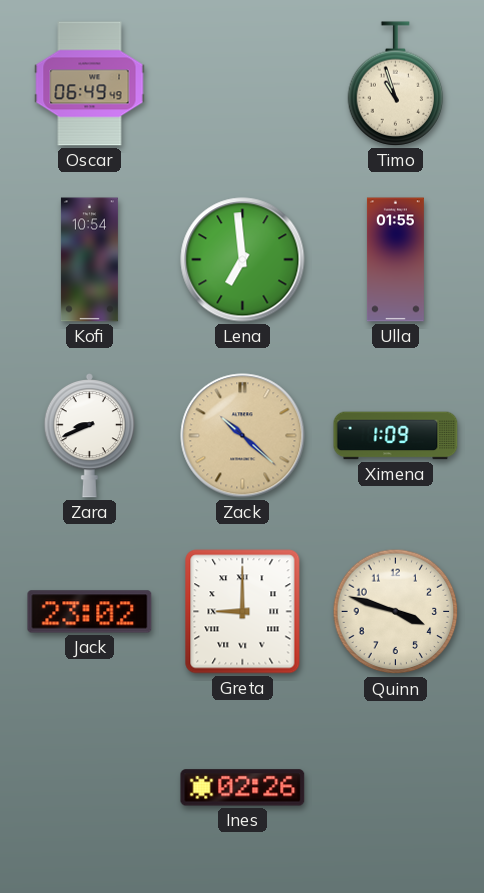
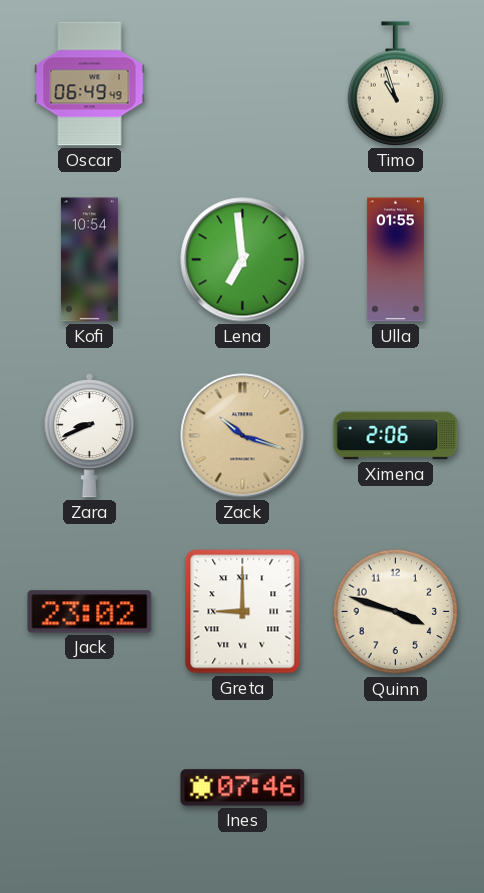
Zack: 10:22 -> 10:18
Ximena: 1:09 -> 2:06
Ines: 02:26 -> 07:46
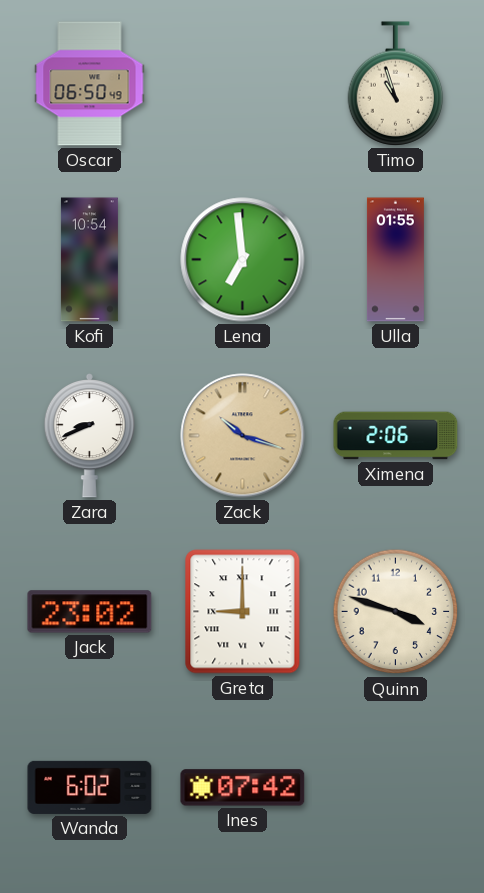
Oscar: 06:49 -> 06:50
Wanda: none -> 6:02
Ines: 07:46 -> 07:42
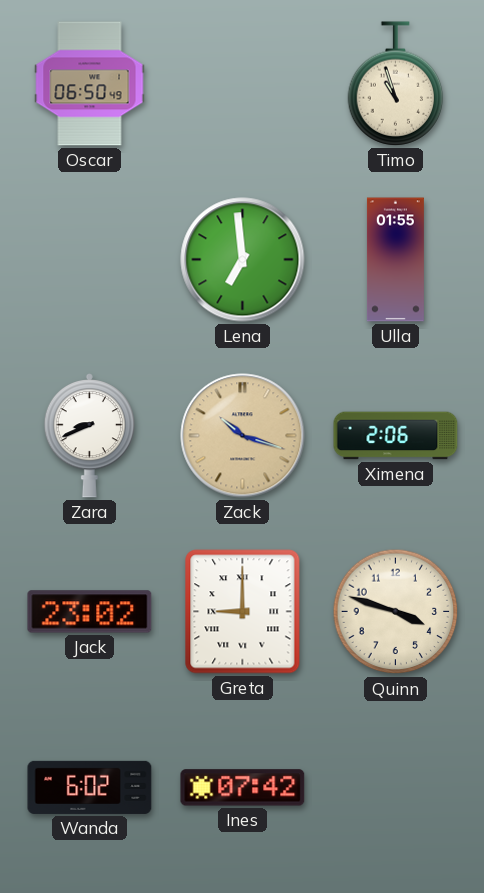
Kofi: 10:54 -> none
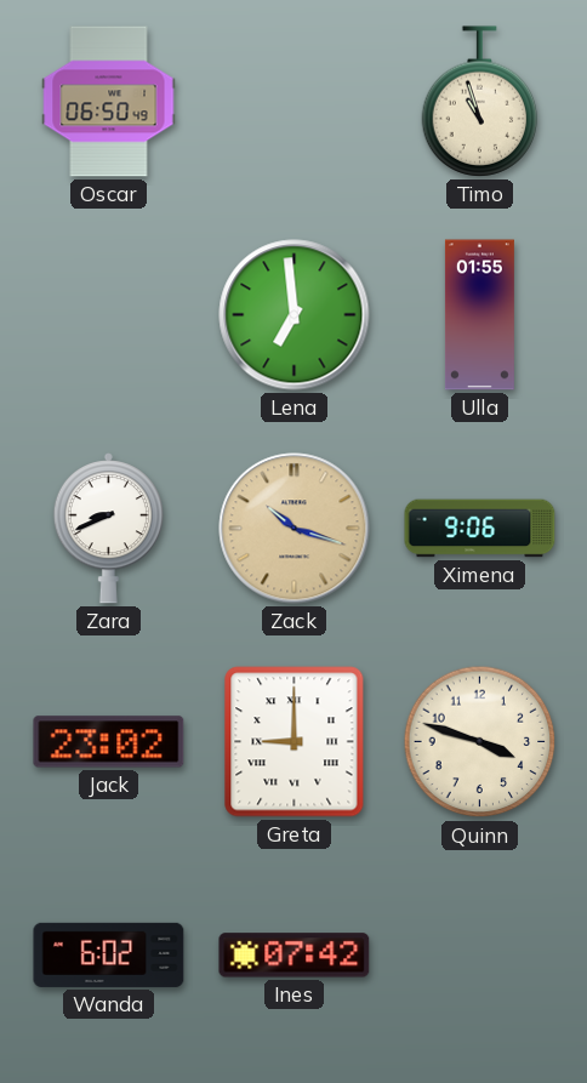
Ximena: 2:06 -> 9:06
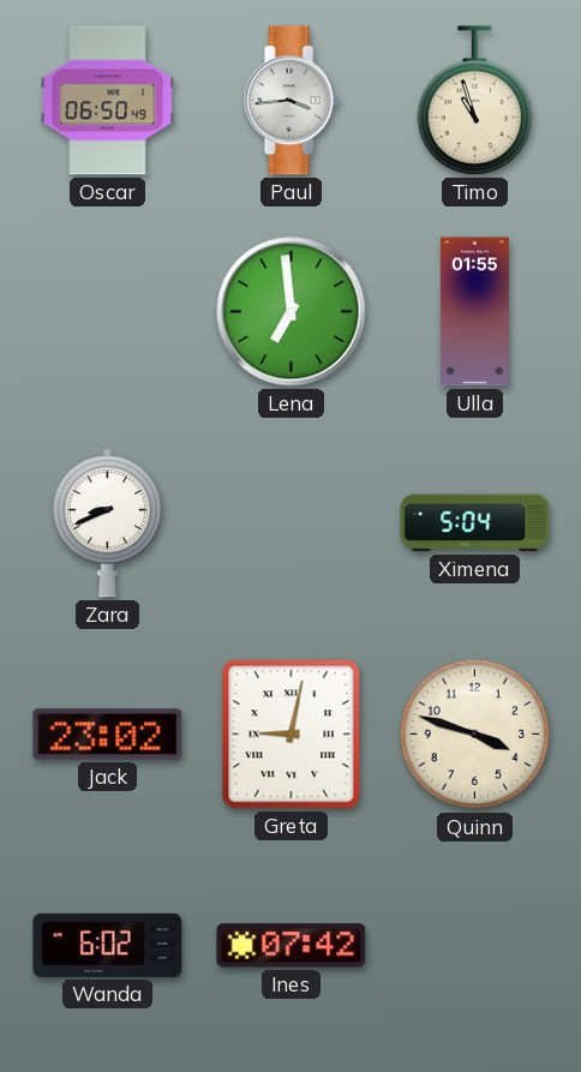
Paul: none -> 3:44
Zack: 10:18 -> none
Ximena: 9:06 -> 5:04
Greta: 9:00 -> 9:02
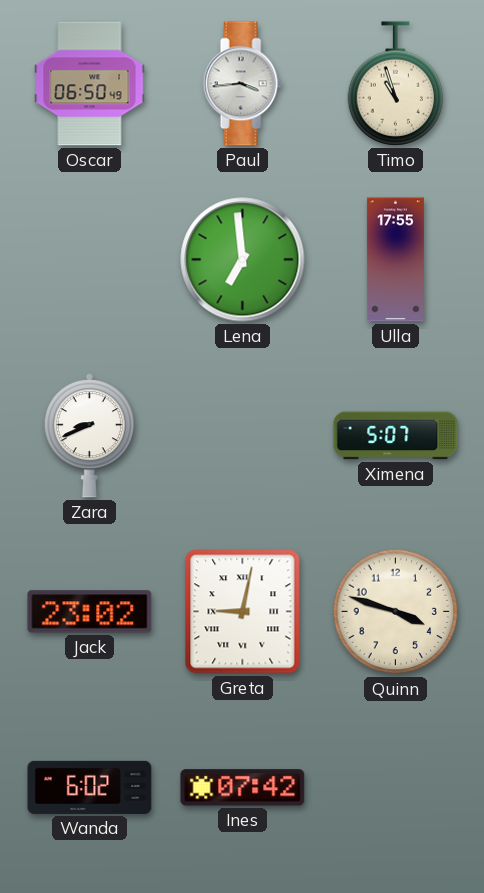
Ulla: 01:55 -> 17:55
Ximena: 5:04 -> 5:07
